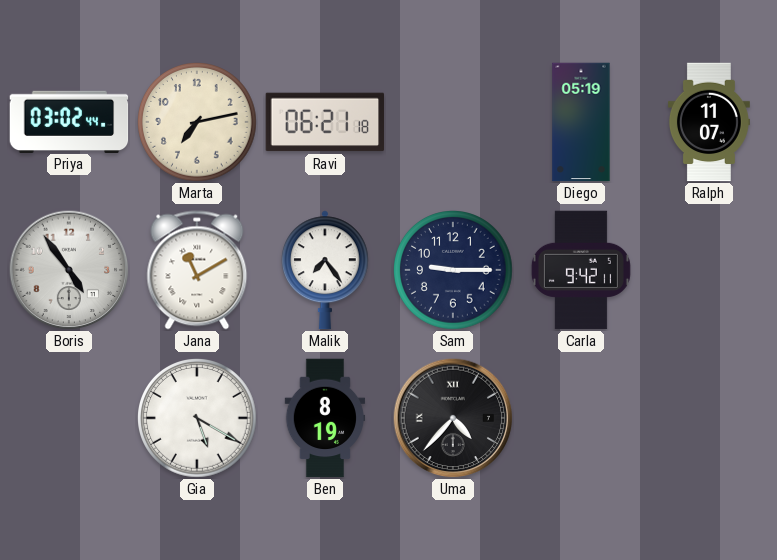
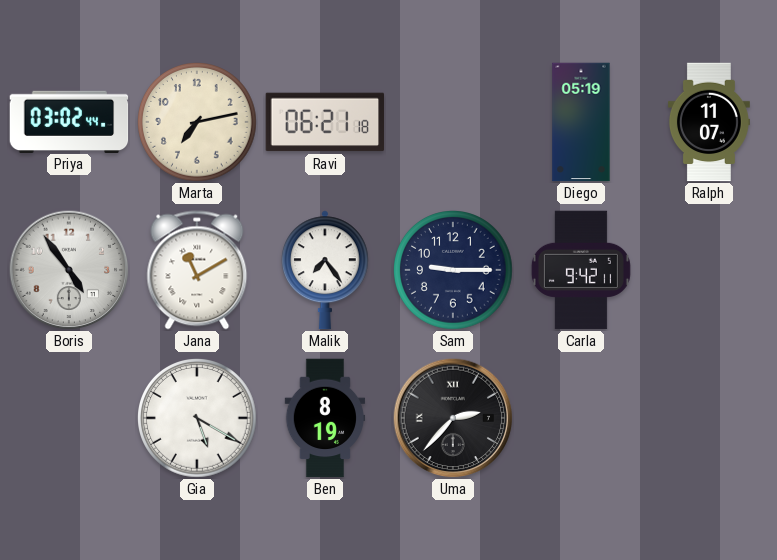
Uma: 4:37 -> 2:37
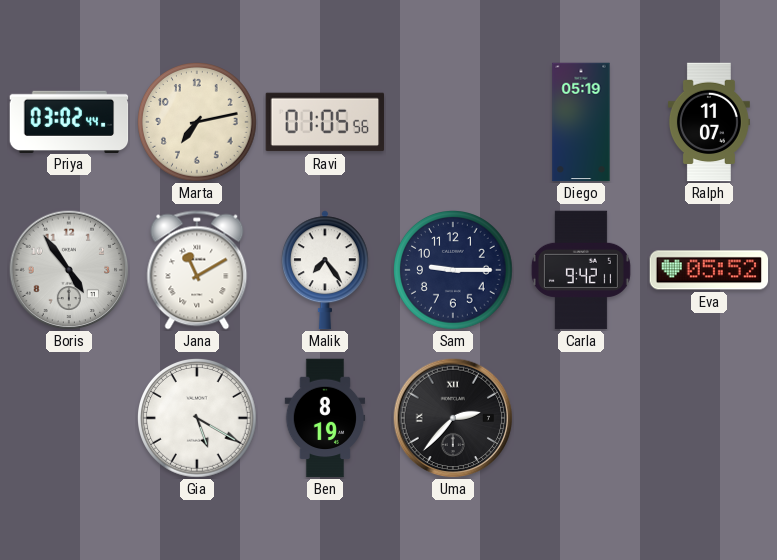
Ravi: 06:21 -> 01:05
Eva: none -> 05:52
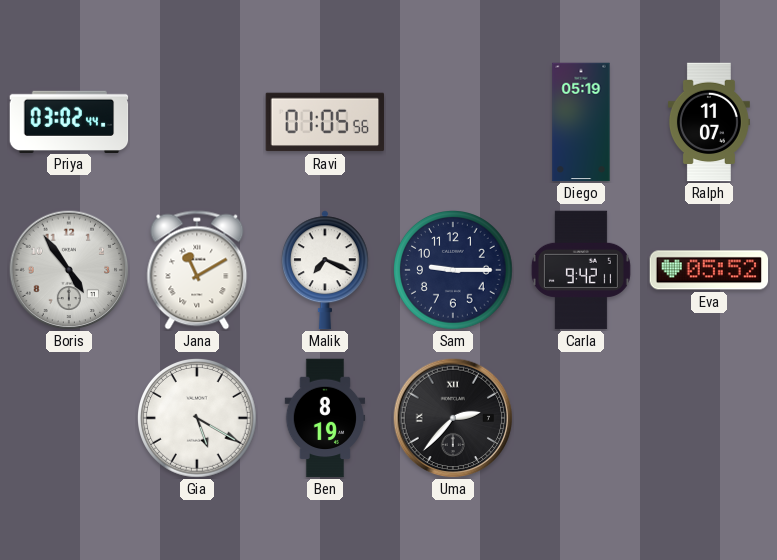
Marta: 7:13 -> none
Malik: 7:24 -> 7:19
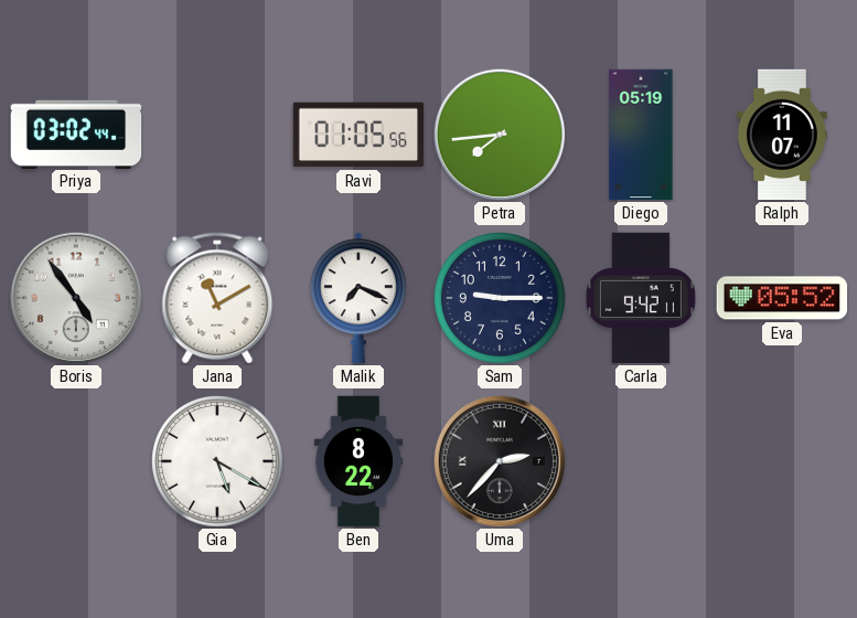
Petra: none -> 7:44
Ben: 8:19 -> 8:22
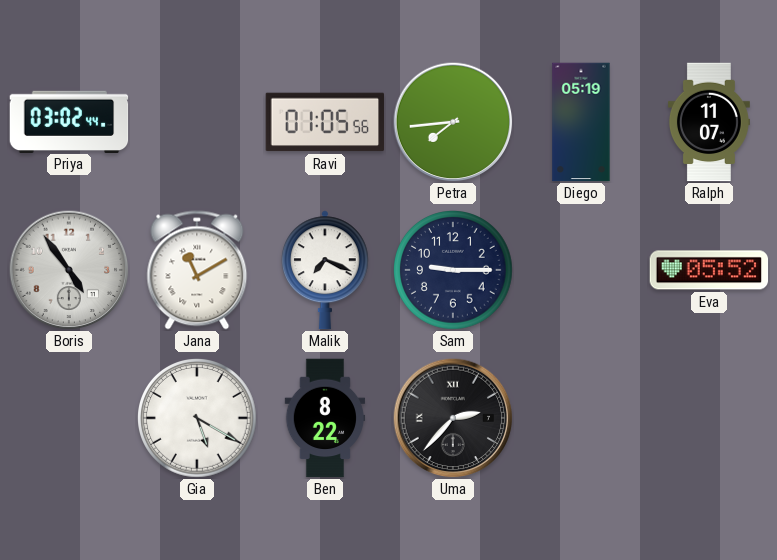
Carla: 9:42 -> none
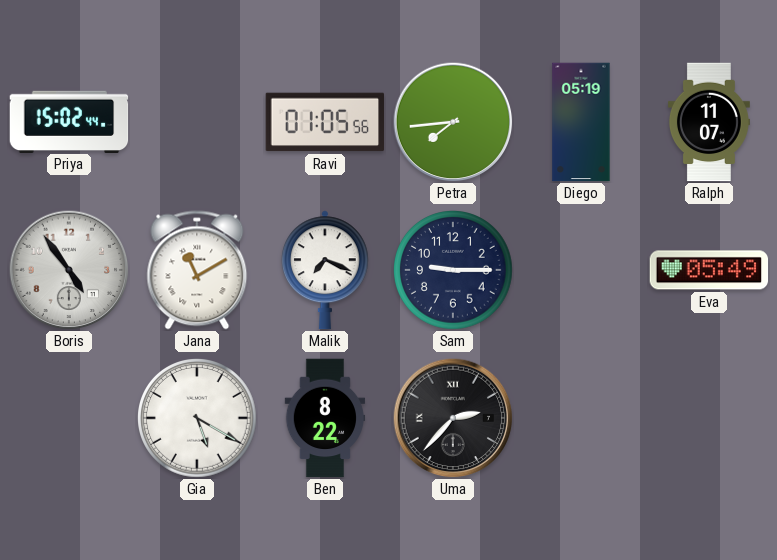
Priya: 03:02 -> 15:02
Eva: 05:52 -> 05:49
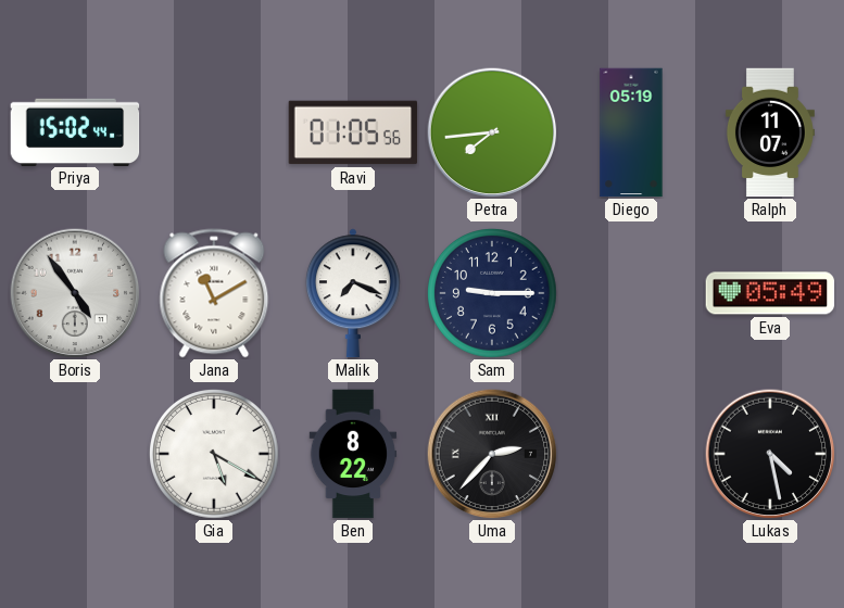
Lukas: none -> 4:28
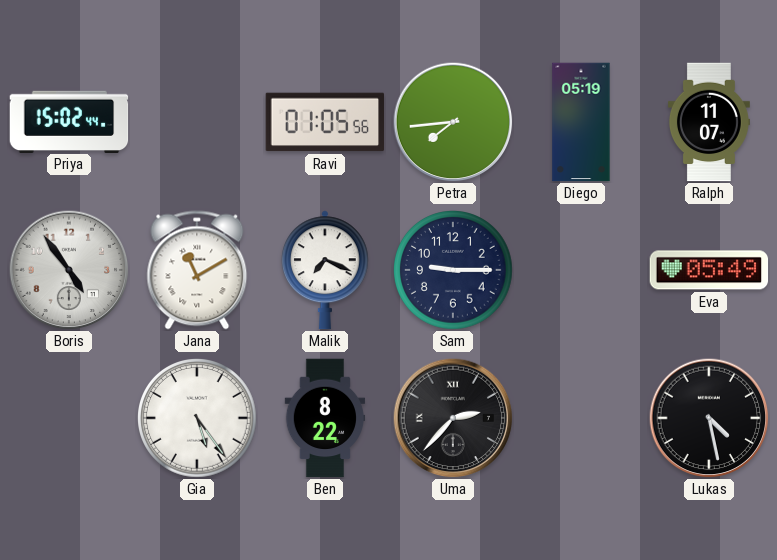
Gia: 5:20 -> 5:24
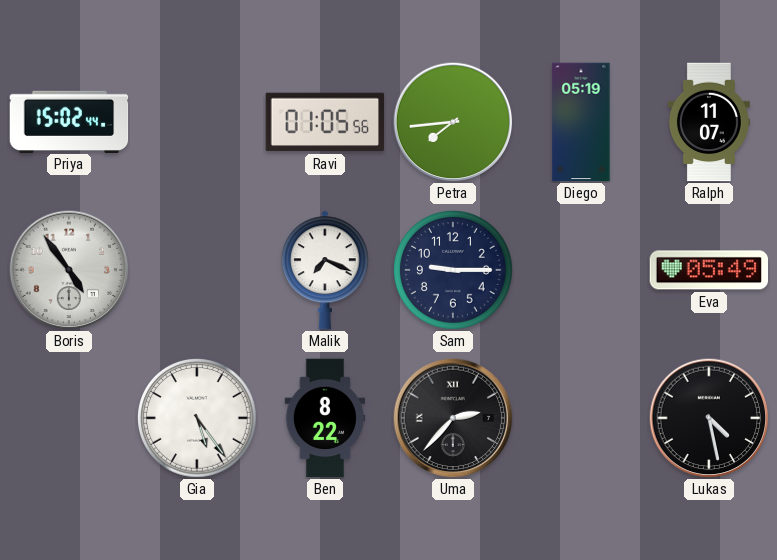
Jana: 11:10 -> none
